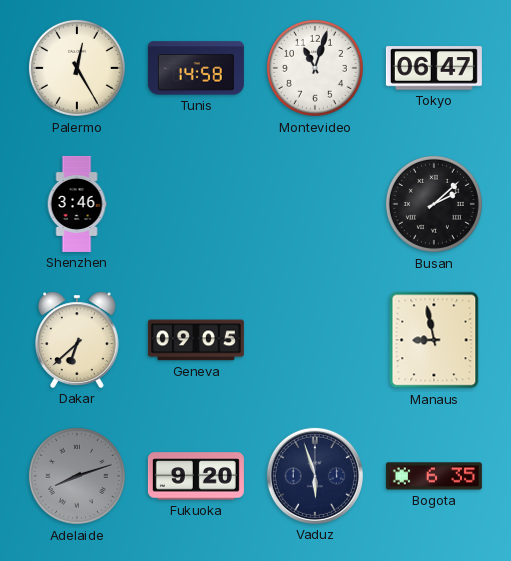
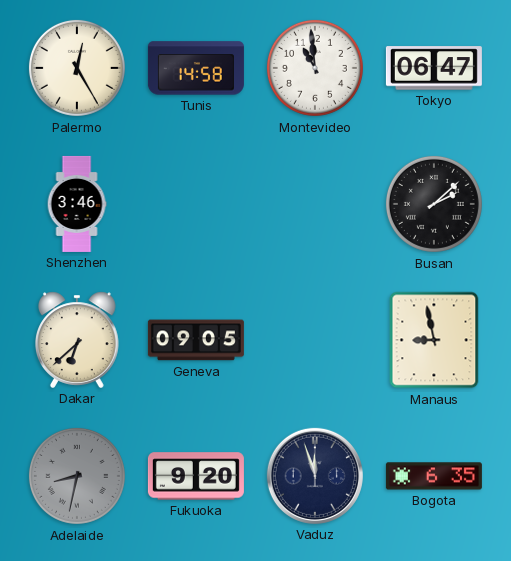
Montevideo: 11:03 -> 10:59
Adelaide: 8:12 -> 8:32
Vaduz: 5:57 -> 11:57
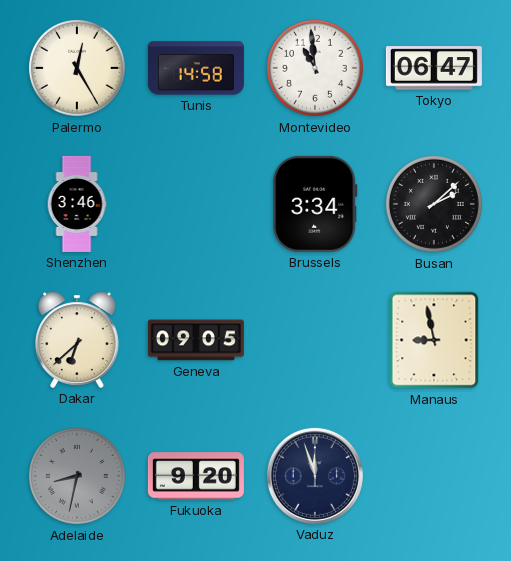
Brussels: none -> 3:34
Bogota: 6:35 -> none
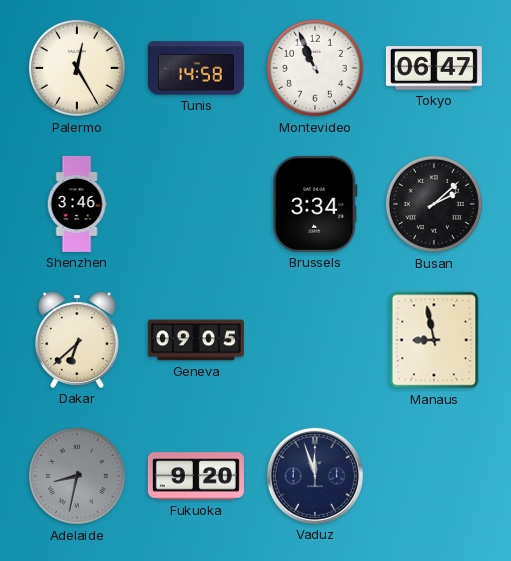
Montevideo: 10:59 -> 10:56
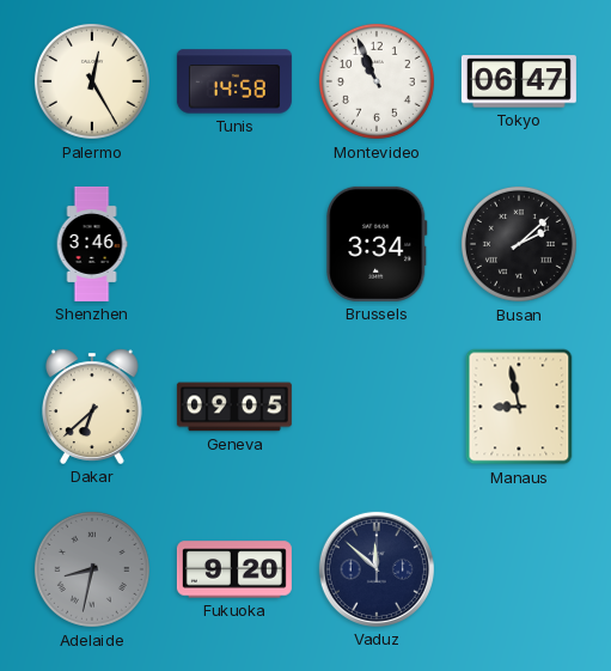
Vaduz: 11:57 -> 11:52
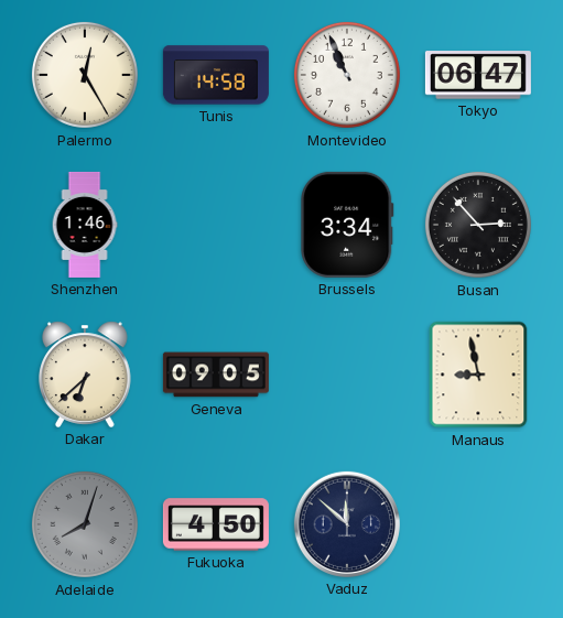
Shenzhen: 3:46 -> 1:46
Busan: 2:08 -> 2:53
Adelaide: 8:32 -> 8:03
Fukuoka: 9:20 -> 4:50
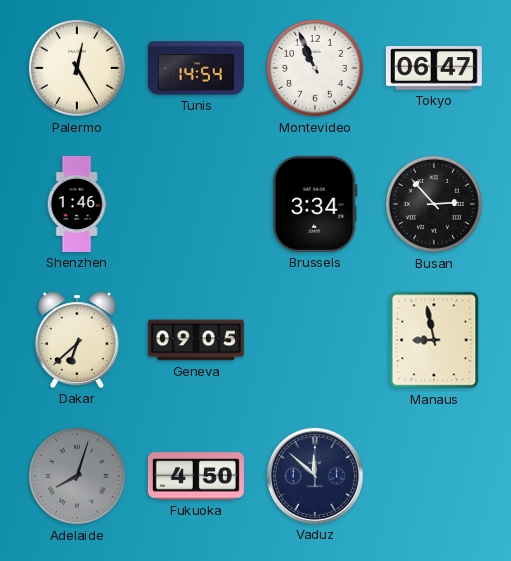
Tunis: 14:58 -> 14:54
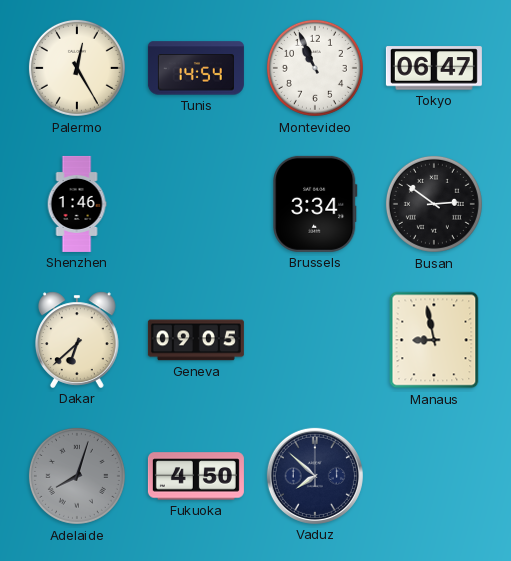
Busan: 2:53 -> 2:51
Vaduz: 11:52 -> 7:52
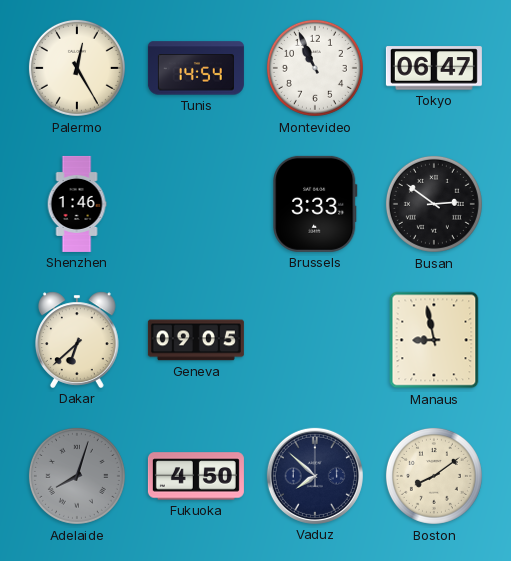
Brussels: 3:34 -> 3:33
Boston: none -> 8:09
